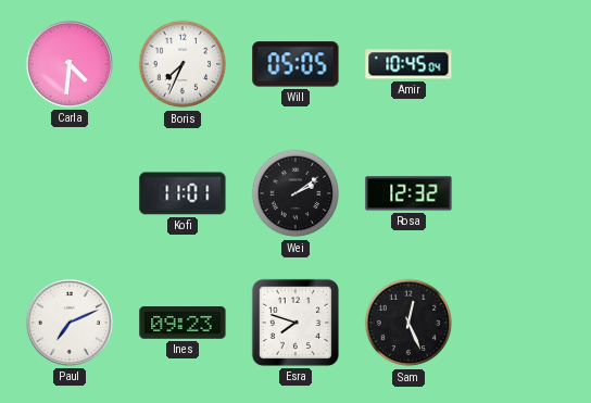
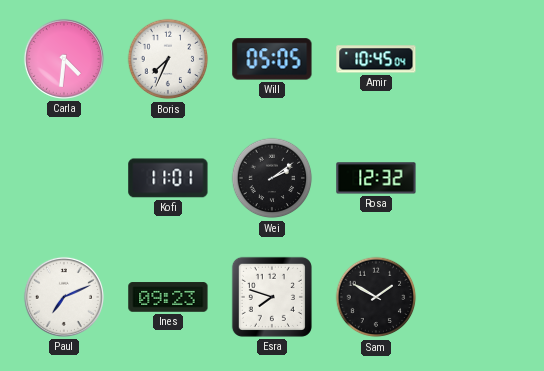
Sam: 12:26 -> 1:50
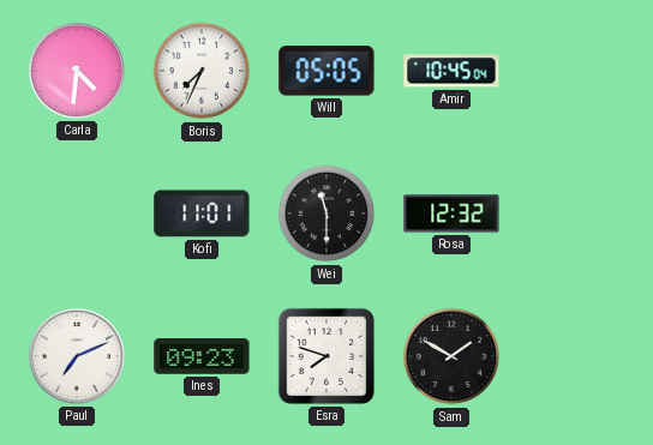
Wei: 2:09 -> 11:30
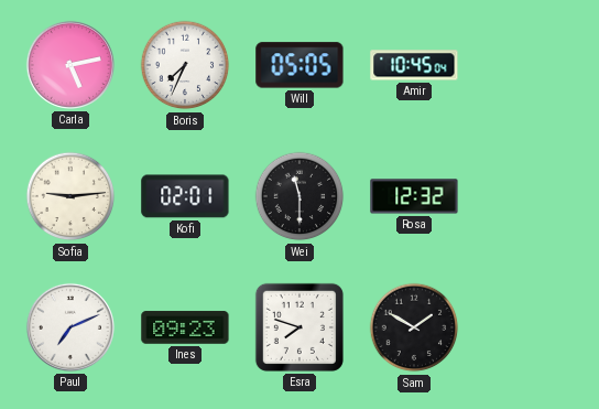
Carla: 4:31 -> 5:13
Sofia: none -> 9:14
Kofi: 11:01 -> 02:01
